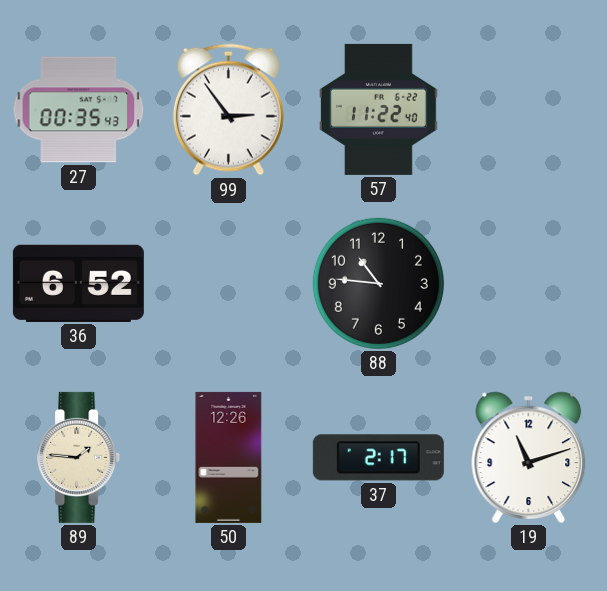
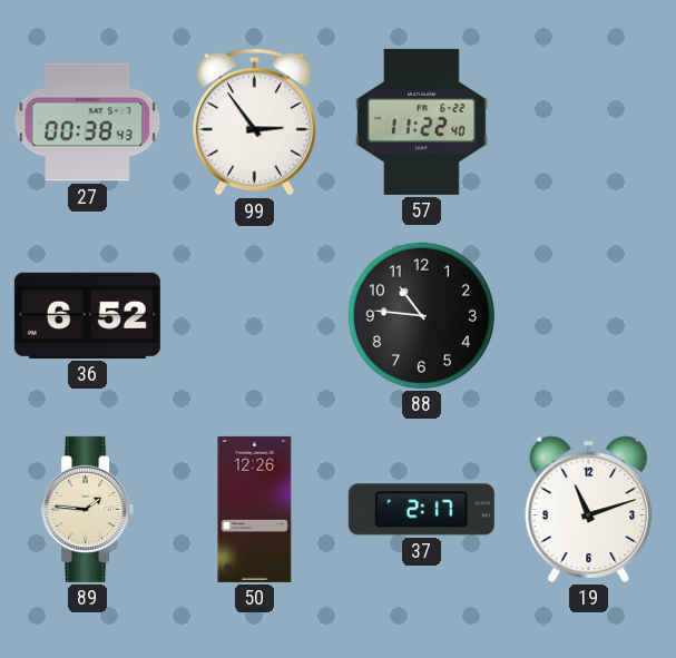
27: 00:35 -> 00:38
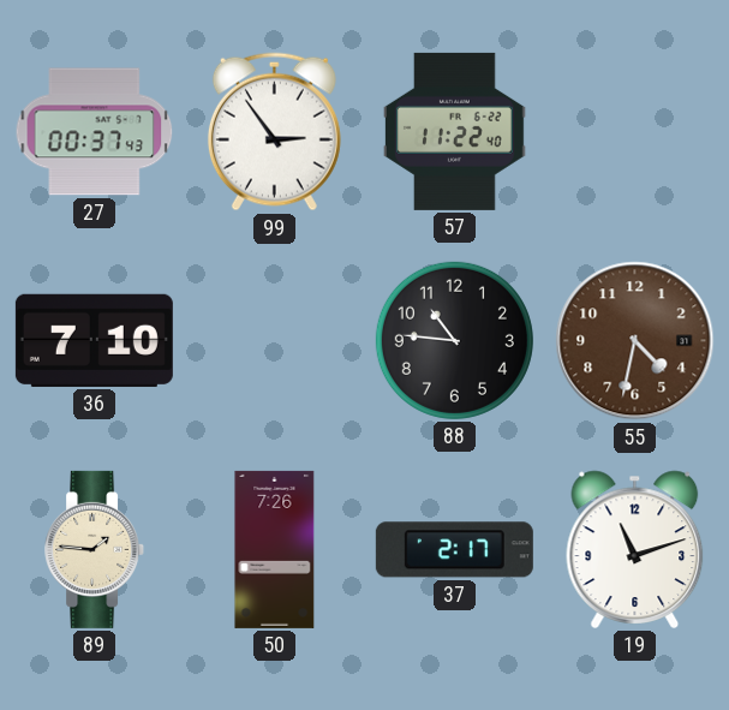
27: 00:38 -> 00:37
36: 6:52 -> 7:10
55: none -> 4:32
50: 12:26 -> 7:26
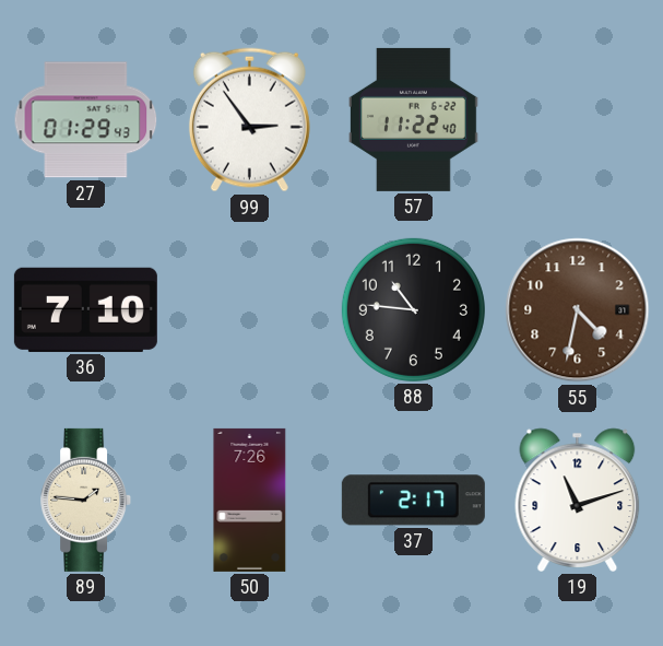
27: 00:37 -> 01:29
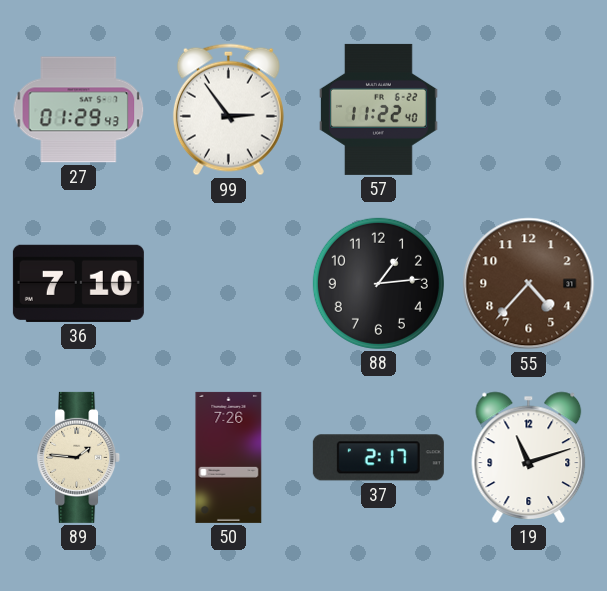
88: 10:46 -> 1:14
55: 4:32 -> 4:37
